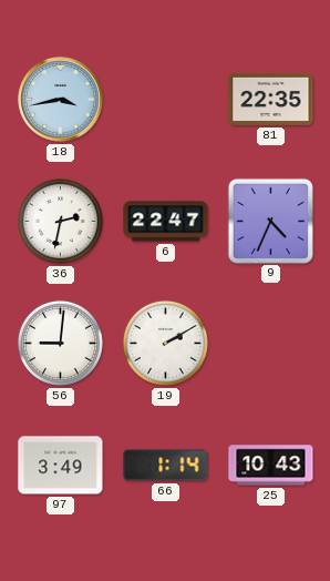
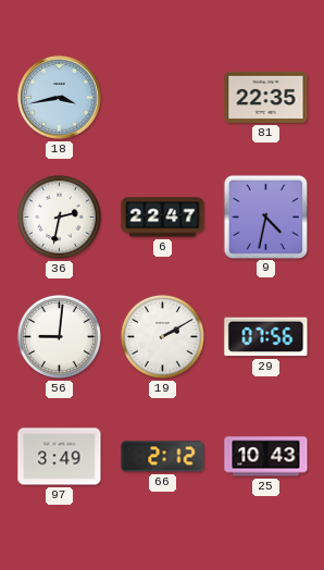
9: 4:34 -> 4:32
29: none -> 07:56
66: 1:14 -> 2:12
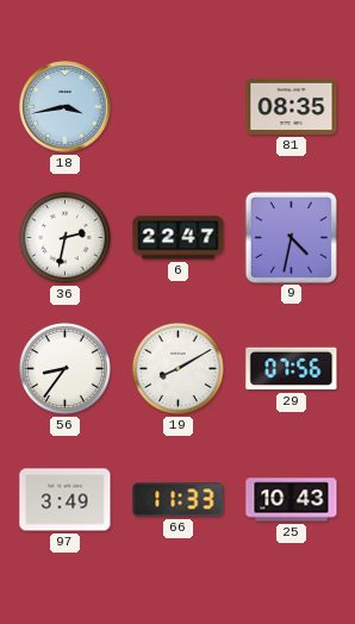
81: 22:35 -> 08:35
56: 9:01 -> 8:36
19: 2:10 -> 8:10
66: 2:12 -> 11:33
